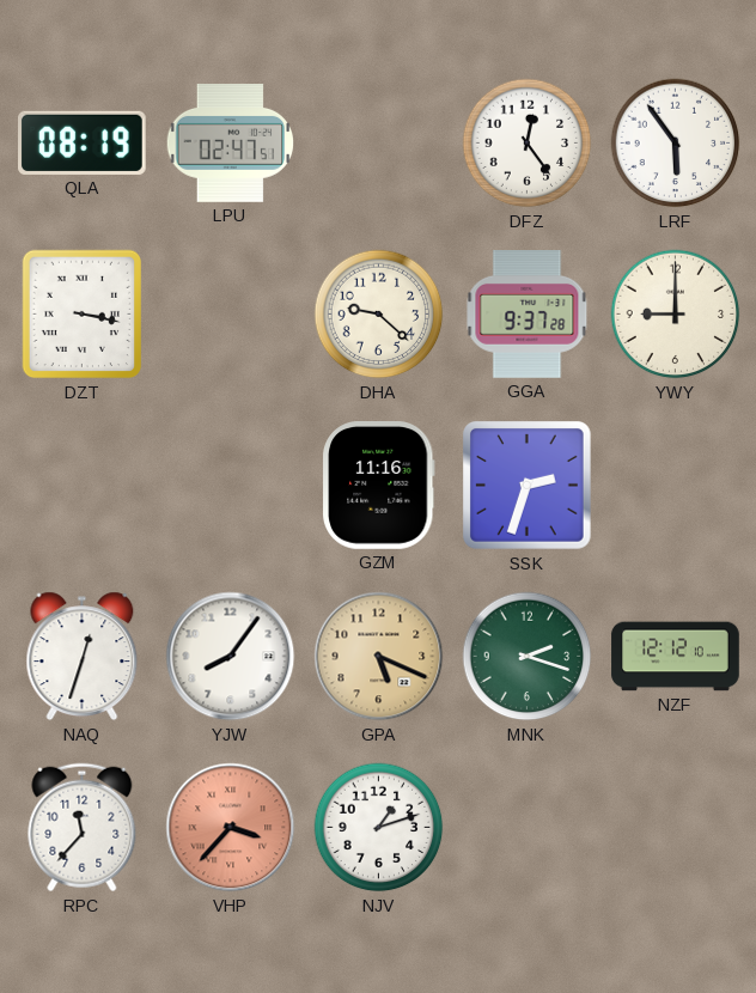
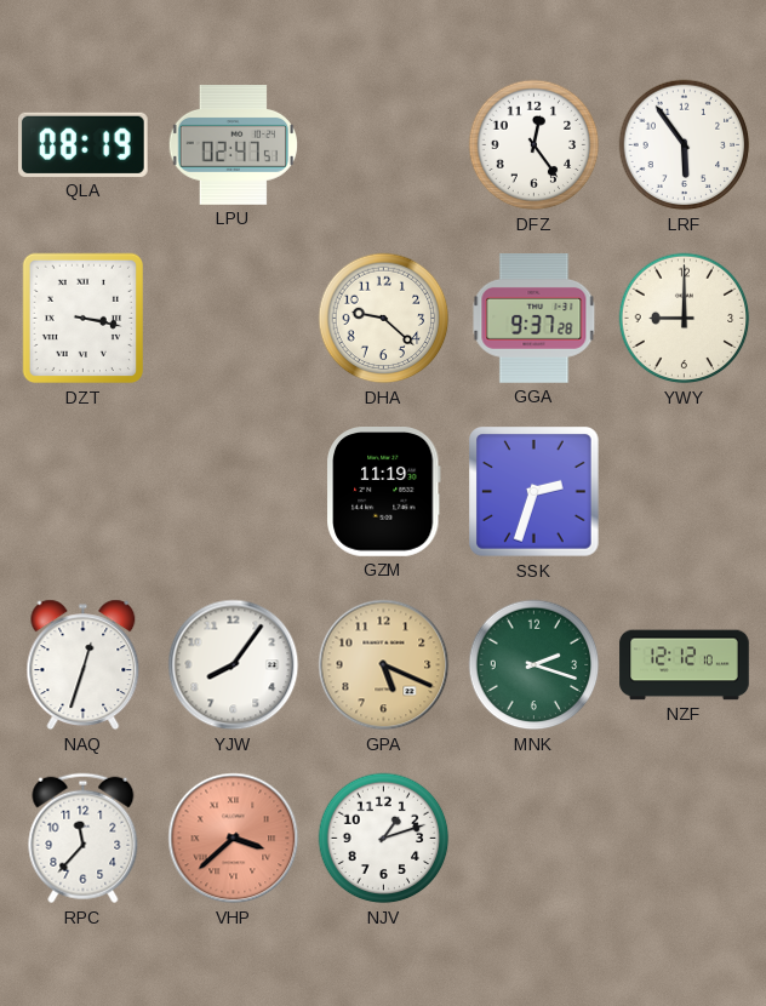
GZM: 11:16 -> 11:19
VHP: 3:37 -> 3:38
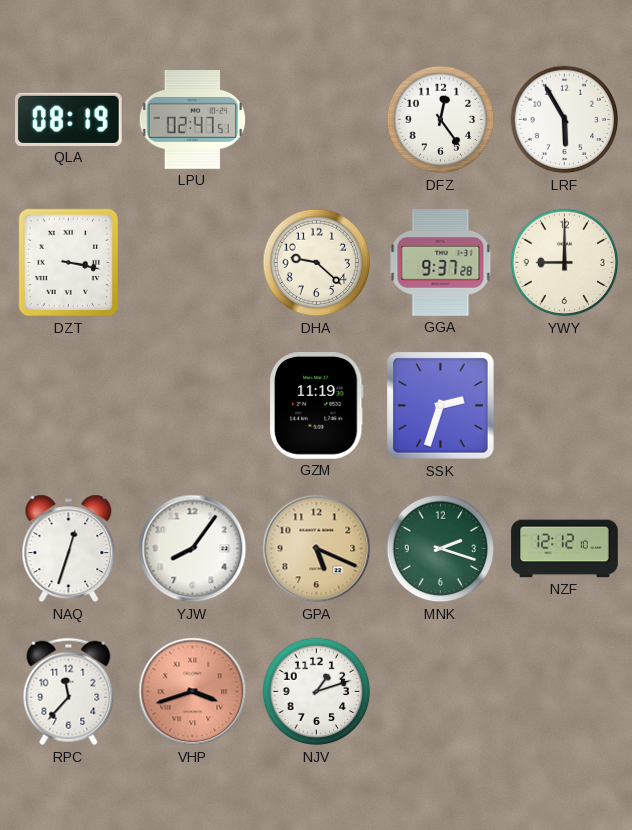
LRF: 5:54 -> 5:55
VHP: 3:38 -> 3:42
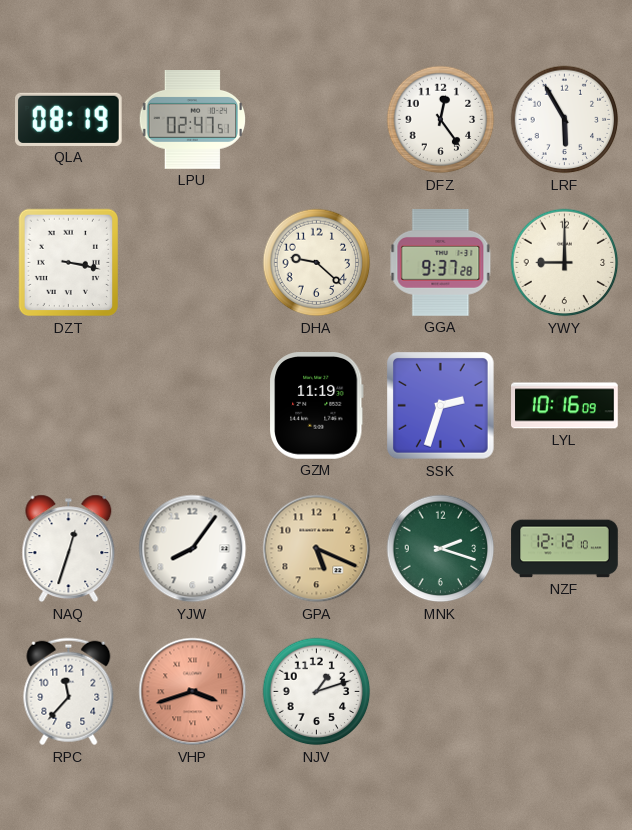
LYL: none -> 10:16
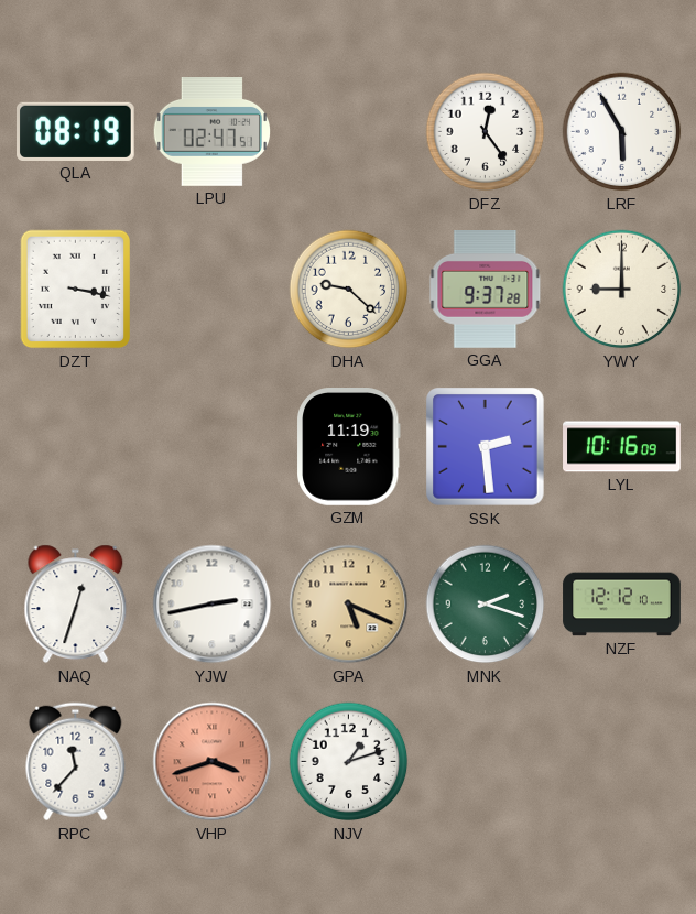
SSK: 2:33 -> 2:29
YJW: 8:06 -> 2:43
